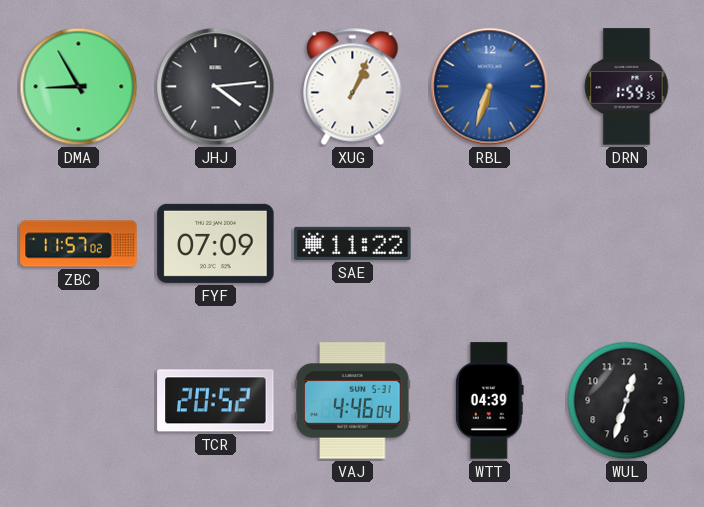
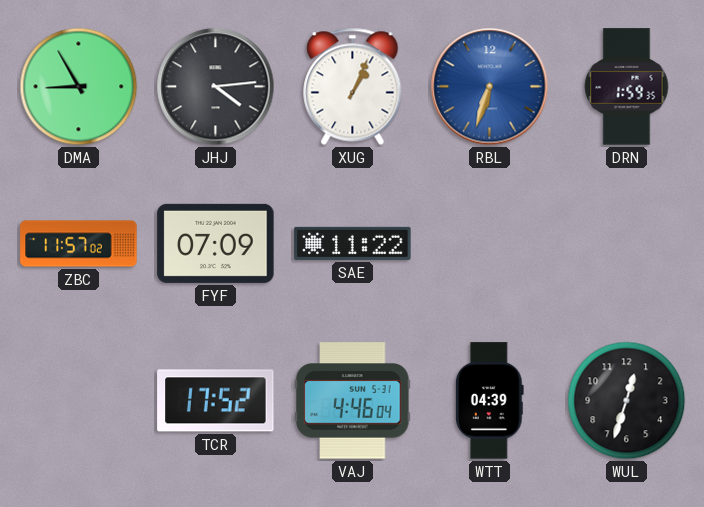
TCR: 20:52 -> 17:52
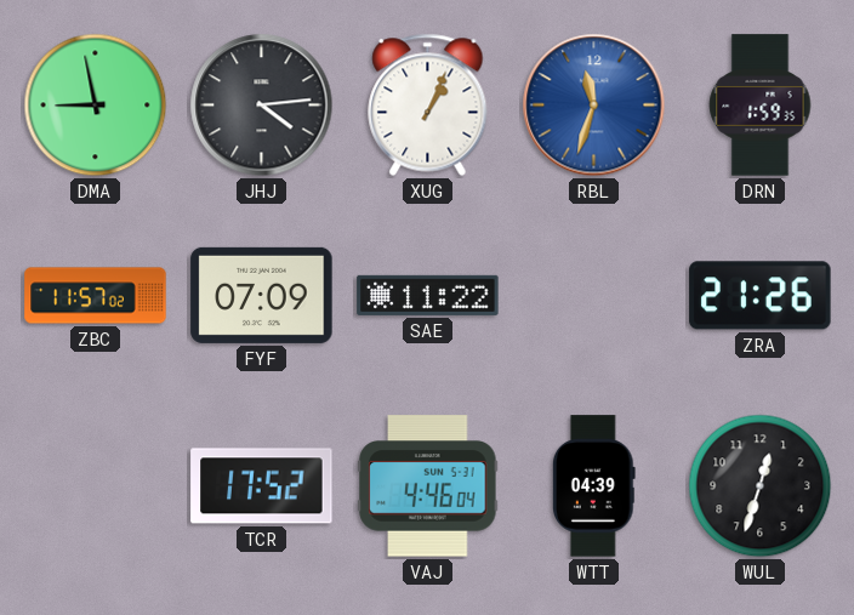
DMA: 8:55 -> 8:58
RBL: 6:33 -> 11:33
ZRA: none -> 21:26
